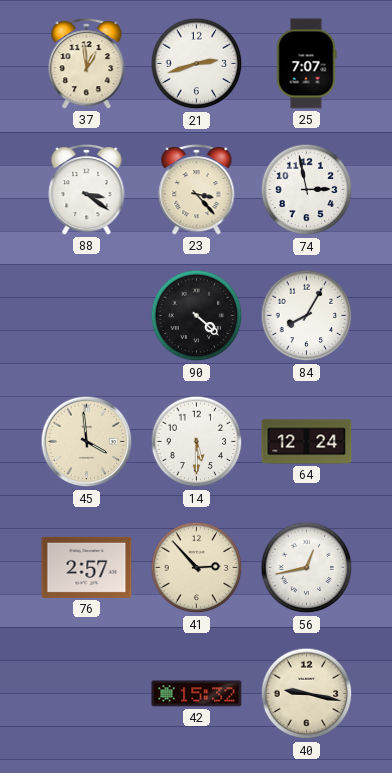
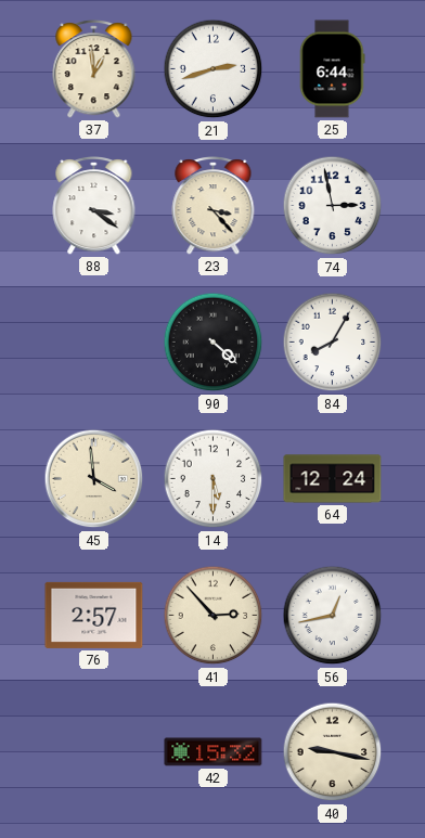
25: 7:07 -> 6:44
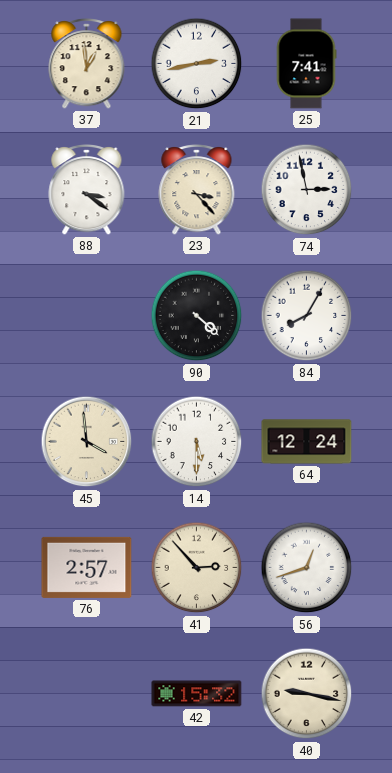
21: 2:42 -> 2:43
25: 6:44 -> 7:41
56: 12:43 -> 12:42
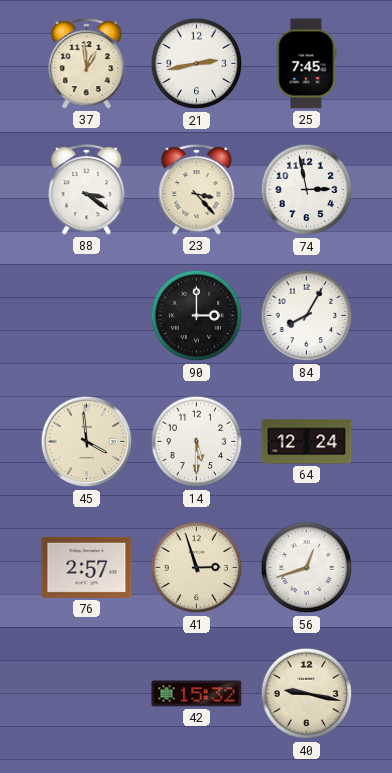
25: 7:41 -> 7:45
90: 4:22 -> 3:00
41: 2:53 -> 2:57
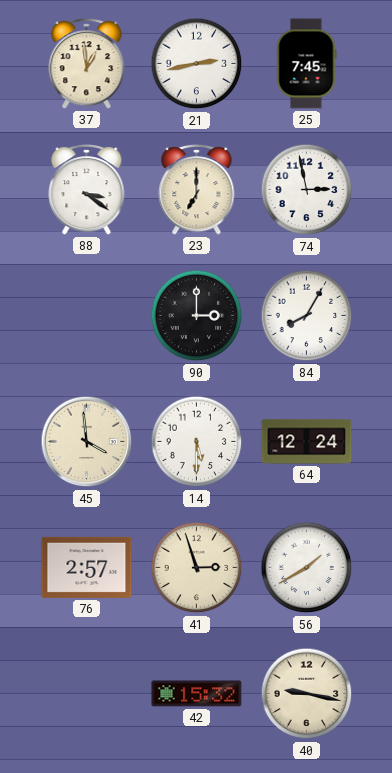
23: 3:23 -> 7:00
56: 12:42 -> 1:40
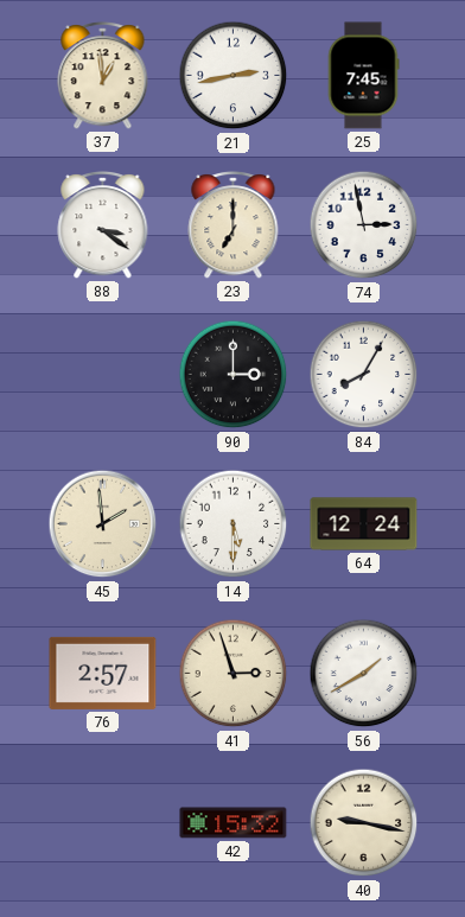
45: 3:59 -> 1:59
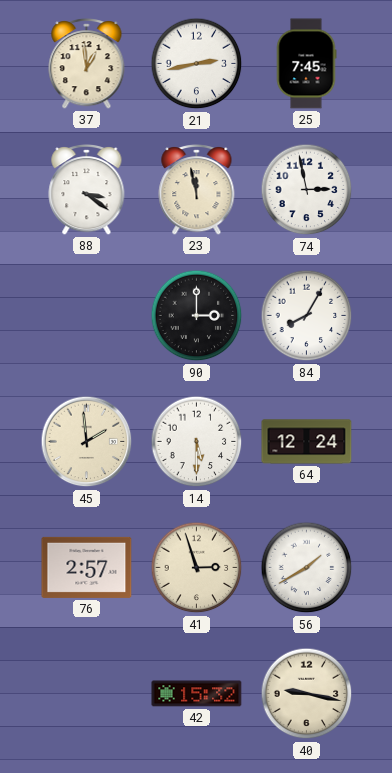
23: 7:00 -> 11:58
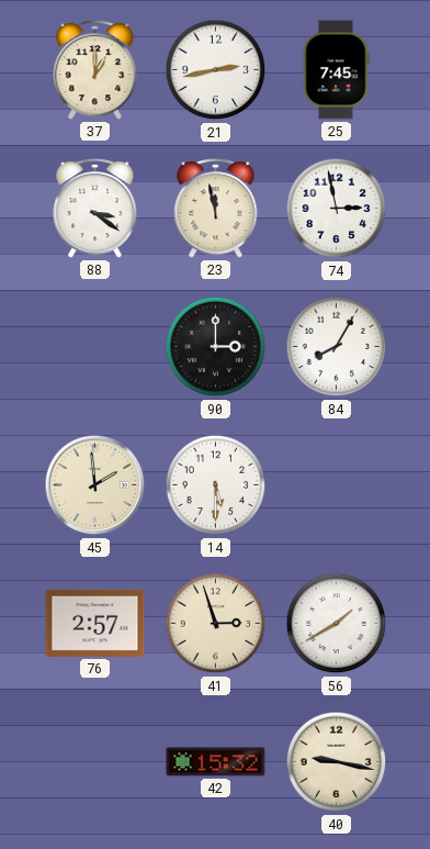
37: 12:59 -> 1:00
64: 12:24 -> none
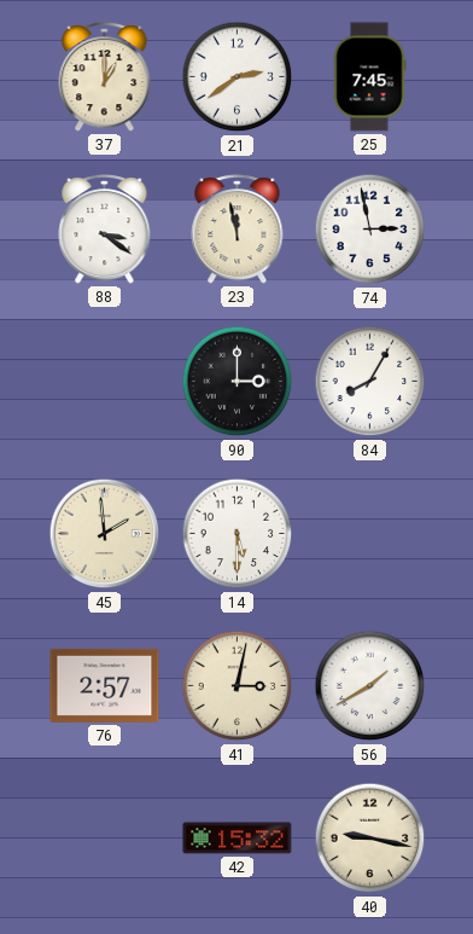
21: 2:43 -> 2:39
41: 2:57 -> 3:02
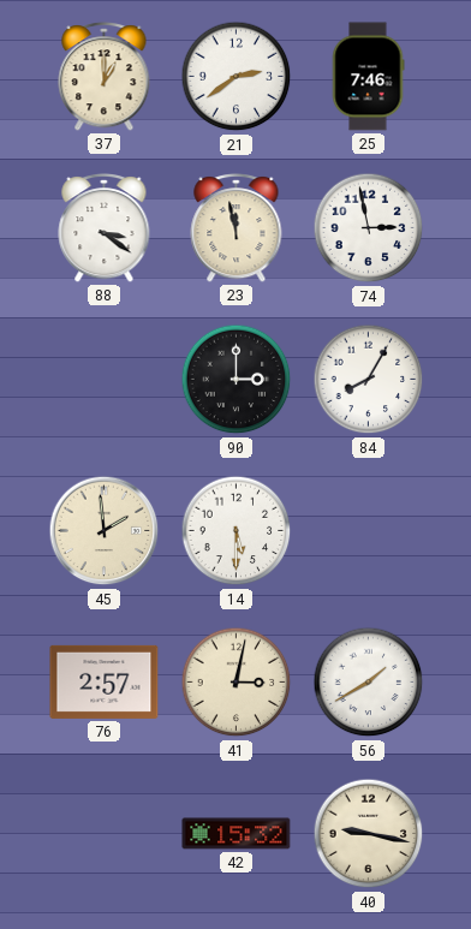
25: 7:45 -> 7:46
